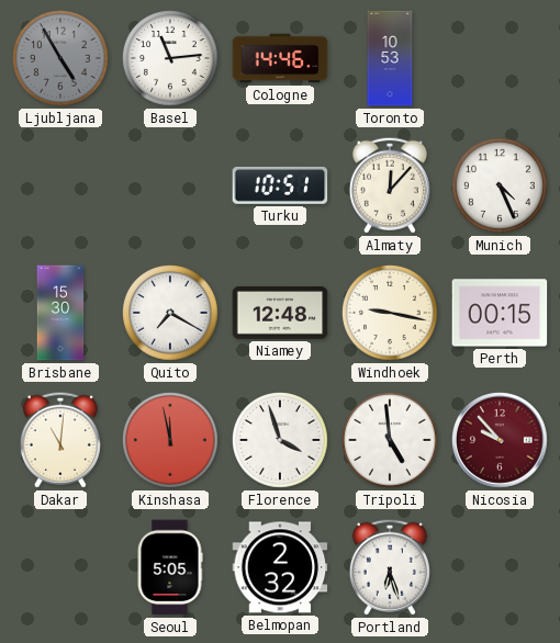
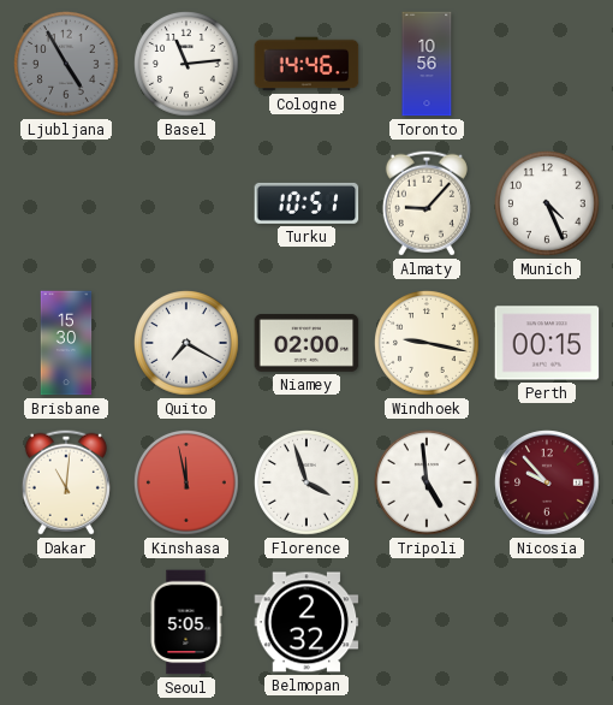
Toronto: 10:53 -> 10:56
Almaty: 12:07 -> 9:07
Niamey: 12:48 -> 02:00
Portland: 6:27 -> none
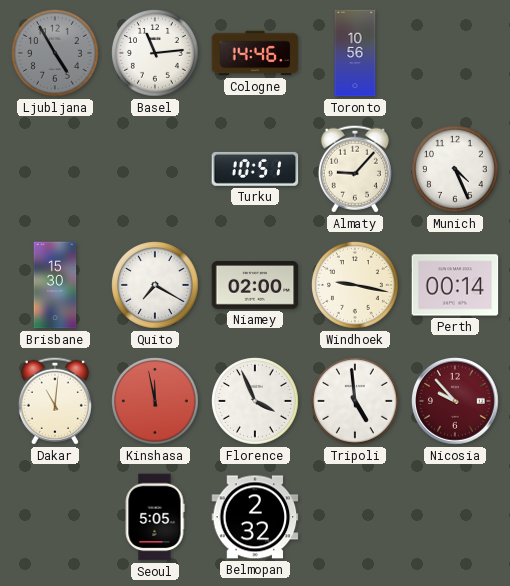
Perth: 00:15 -> 00:14
Florence: 3:57 -> 3:56
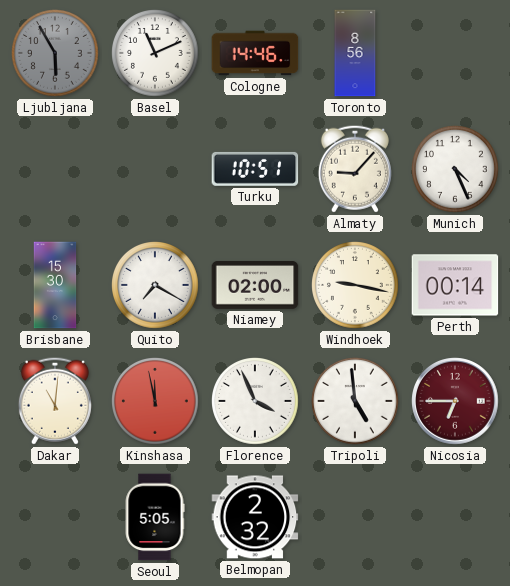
Ljubljana: 4:55 -> 5:55
Basel: 11:14 -> 11:11
Toronto: 10:56 -> 8:56
Nicosia: 9:53 -> 6:45
